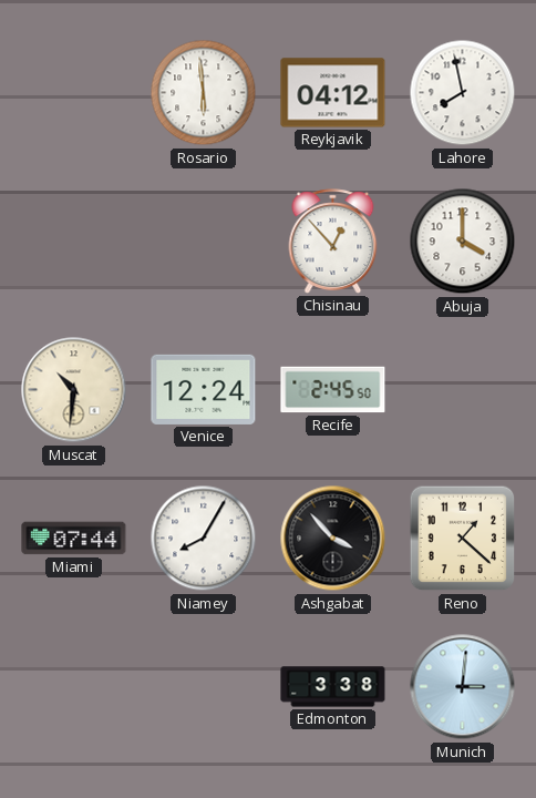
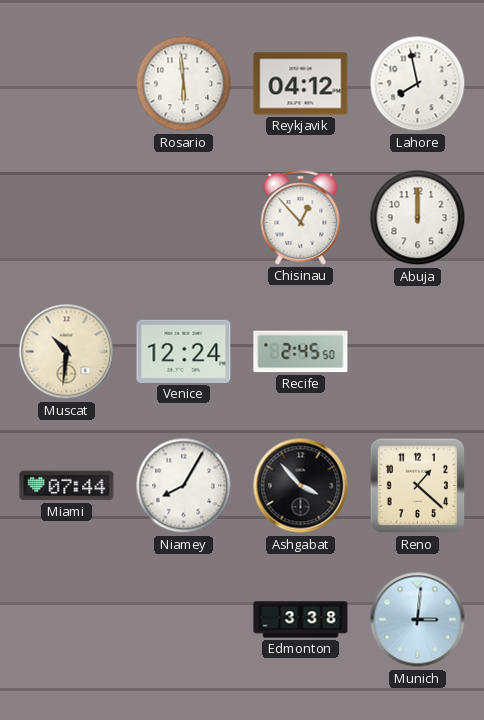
Abuja: 4:00 -> 12:00
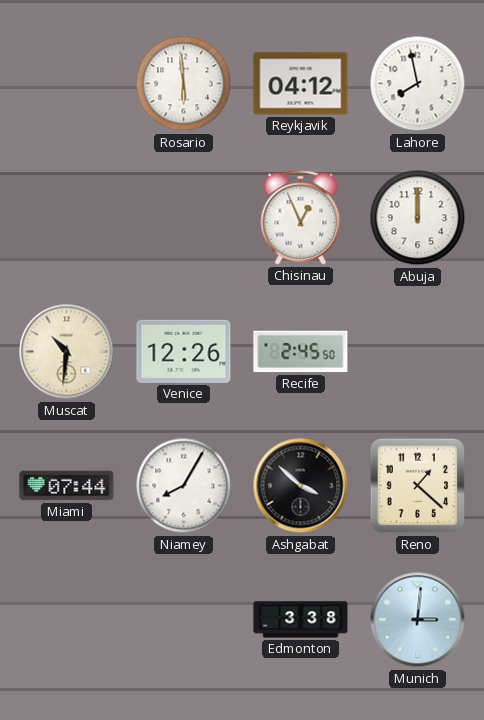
Chisinau: 12:53 -> 12:56
Venice: 12:24 -> 12:26
Ashgabat: 3:53 -> 3:52
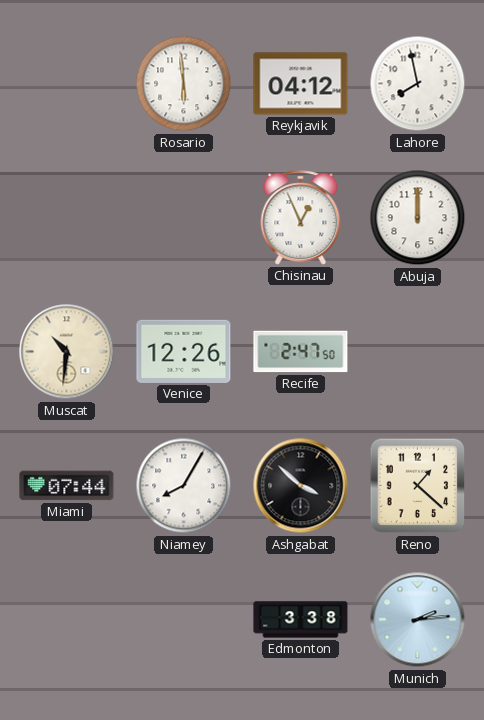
Recife: 2:45 -> 2:47
Munich: 3:01 -> 2:14
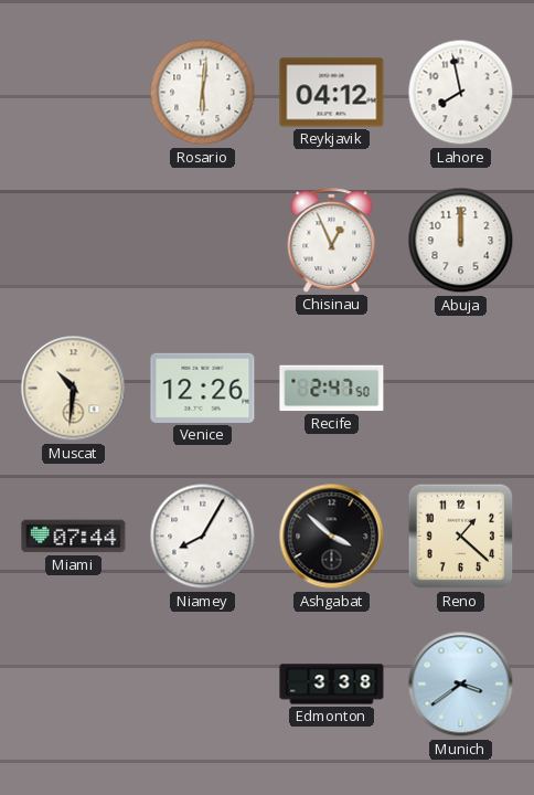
Rosario: 5:59 -> 6:01
Munich: 2:14 -> 3:39
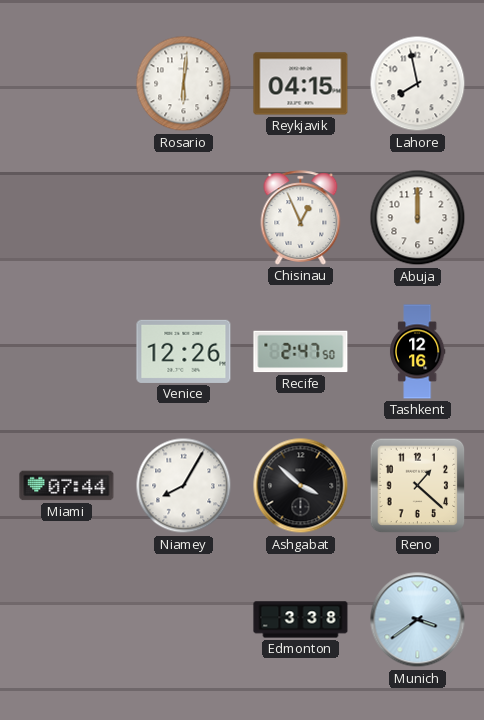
Reykjavik: 04:12 -> 04:15
Muscat: 10:31 -> none
Tashkent: none -> 12:16
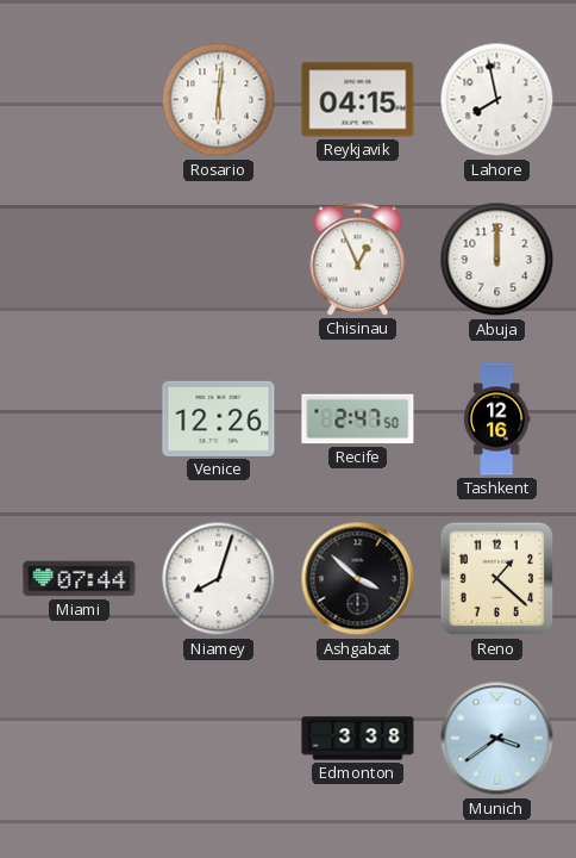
Niamey: 8:05 -> 8:03
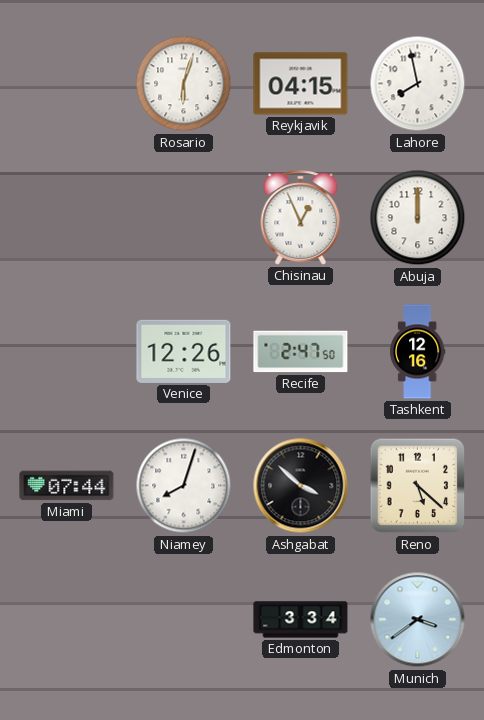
Rosario: 6:01 -> 6:03
Reno: 1:22 -> 5:22
Edmonton: 3:38 -> 3:34
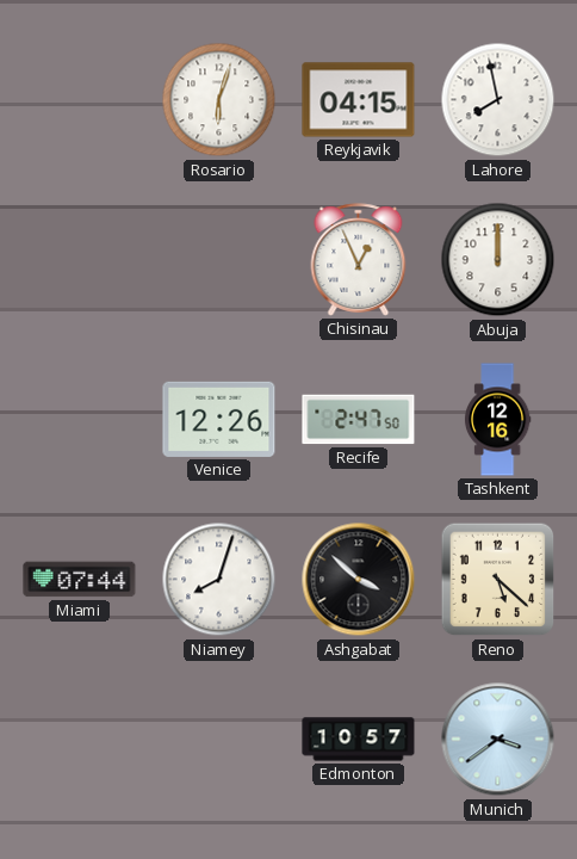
Edmonton: 3:34 -> 10:57
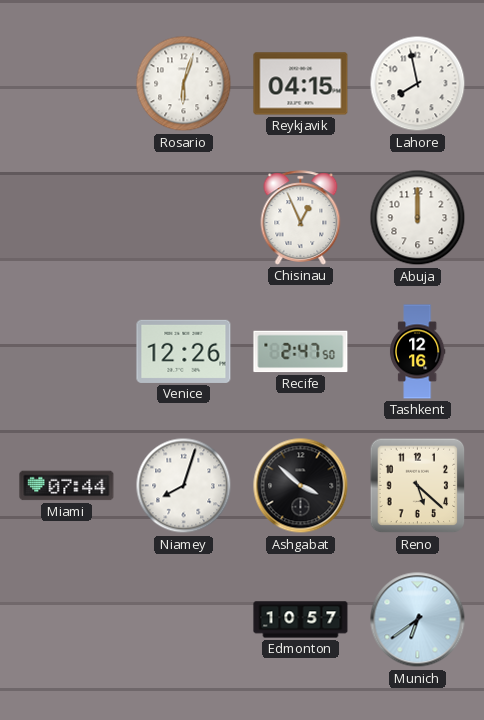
Munich: 3:39 -> 6:39
